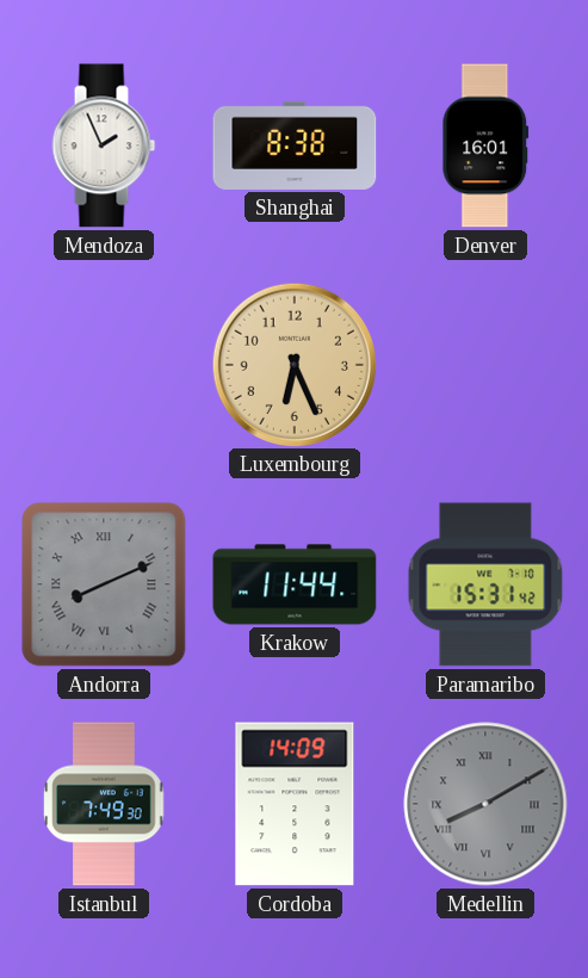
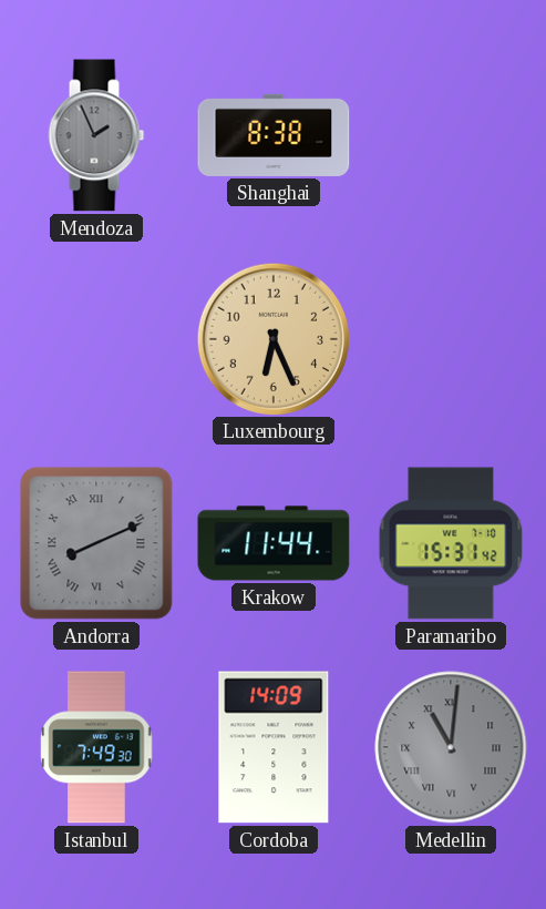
Mendoza dial: white -> grey
Denver: 16:01 -> none
Medellin: 8:10 -> 11:01
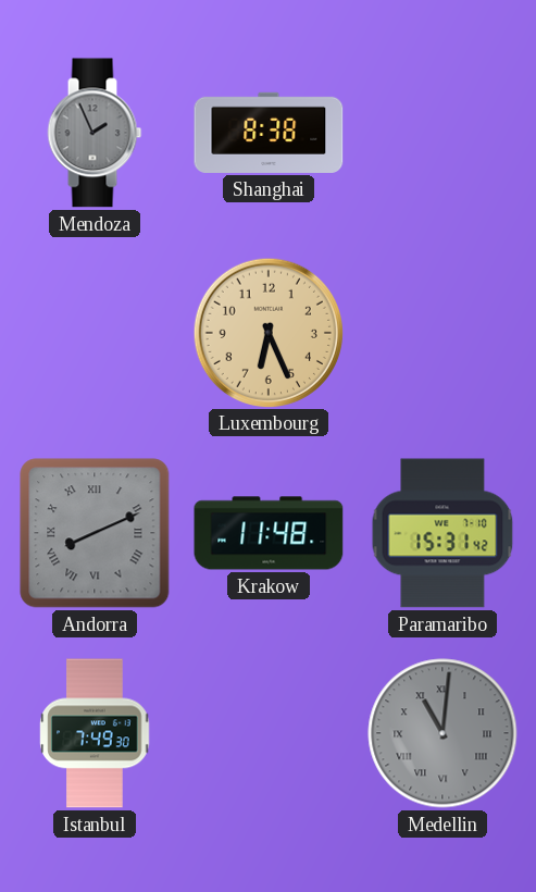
Krakow: 11:44 -> 11:48
Cordoba: 14:09 -> none
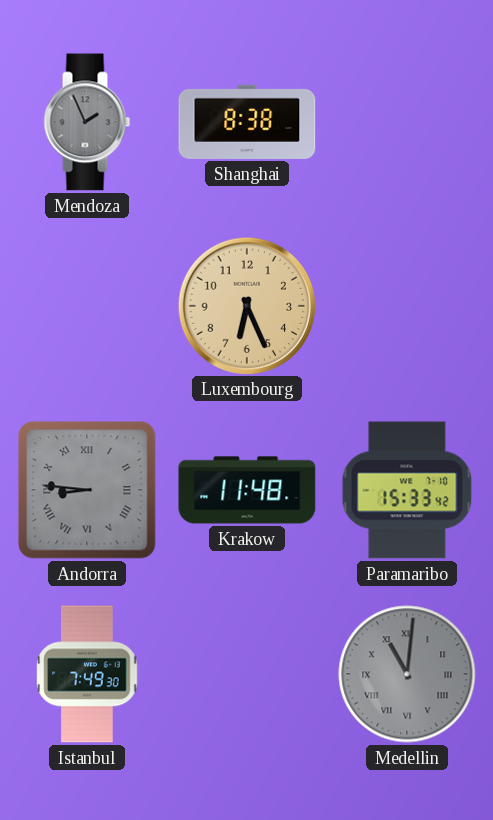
Andorra: 8:11 -> 8:46
Paramaribo: 15:31 -> 15:33
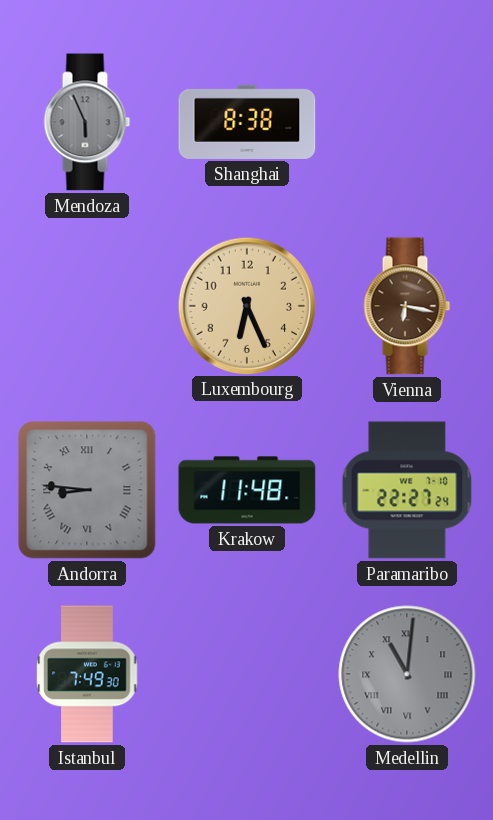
Mendoza: 1:56 -> 5:56
Vienna: none -> 6:17
Paramaribo: 15:33 -> 22:27
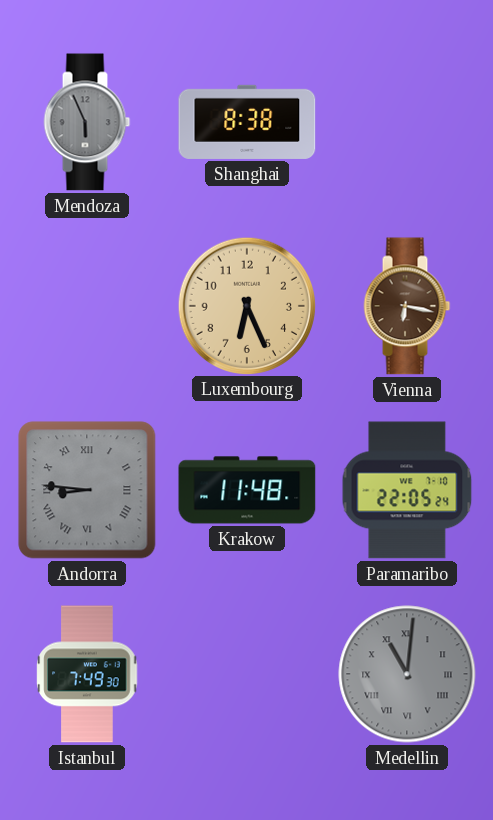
Paramaribo: 22:27 -> 22:05
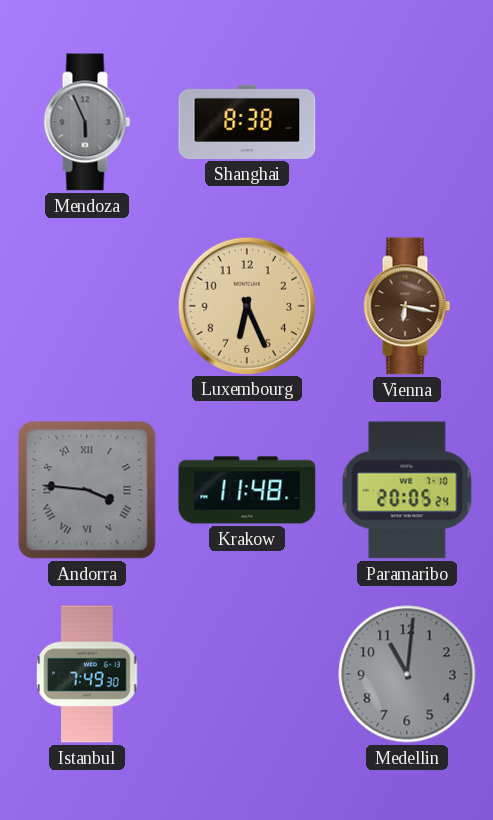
Andorra: 8:46 -> 3:46
Paramaribo: 22:05 -> 20:05
Medellin numerals: Roman -> Arabic
